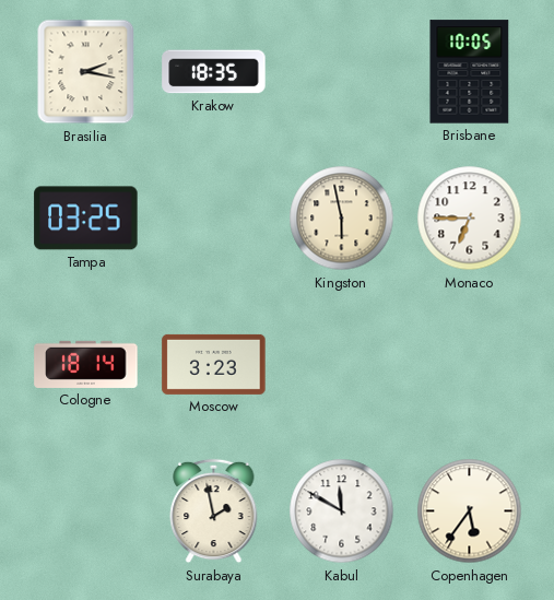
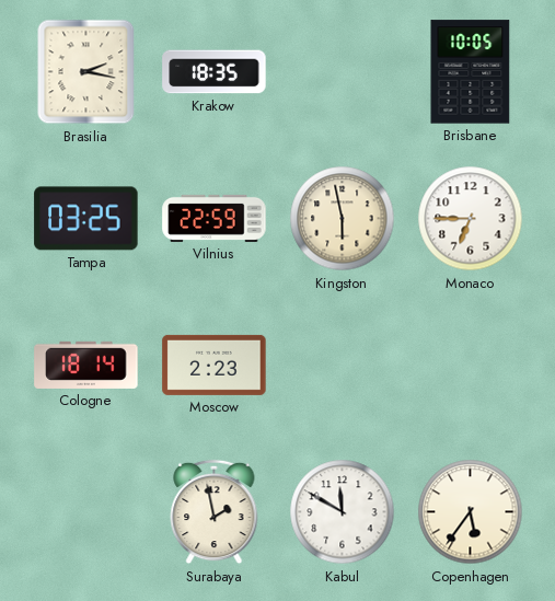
Vilnius: none -> 22:59
Moscow: 3:23 -> 2:23
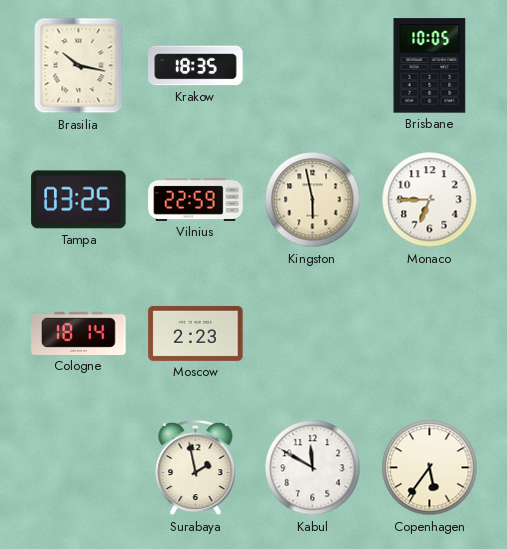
Brasilia: 2:17 -> 10:17
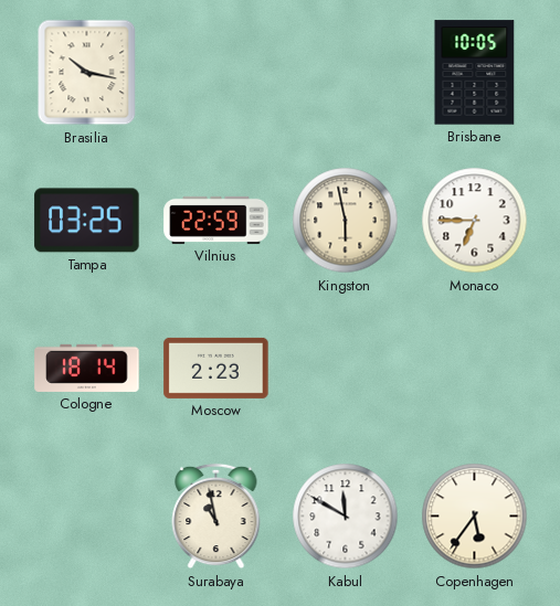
Krakow: 18:35 -> none
Surabaya: 1:58 -> 10:58
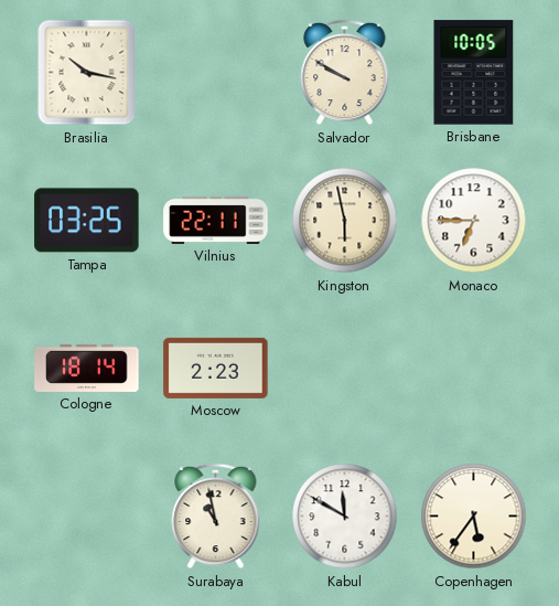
Salvador: none -> 9:50
Vilnius: 22:59 -> 22:11
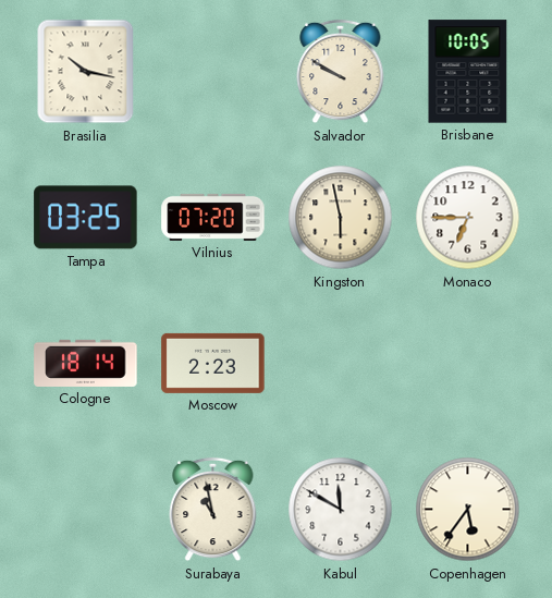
Vilnius: 22:11 -> 07:20
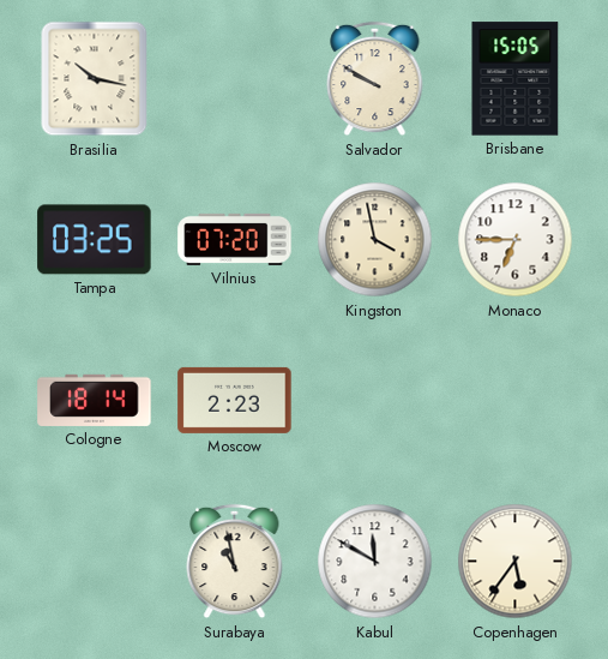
Brisbane: 10:05 -> 15:05
Kingston: 5:58 -> 3:58
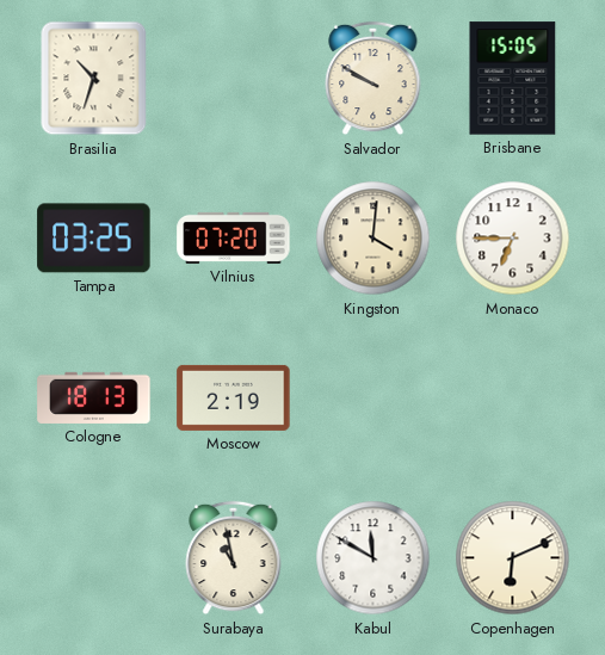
Brasilia: 10:17 -> 10:33
Kingston: 3:58 -> 4:01
Cologne: 18:14 -> 18:13
Moscow: 2:23 -> 2:19
Copenhagen: 5:36 -> 6:11
